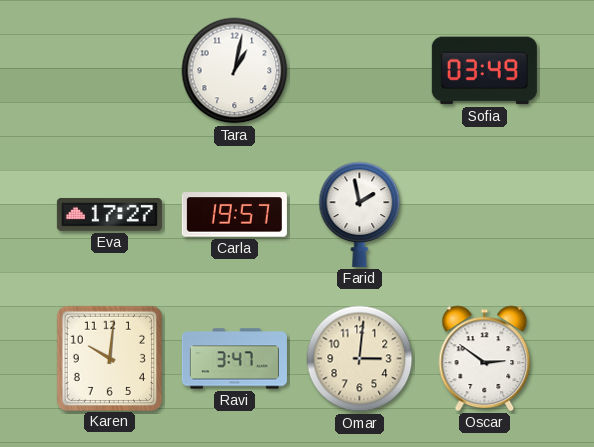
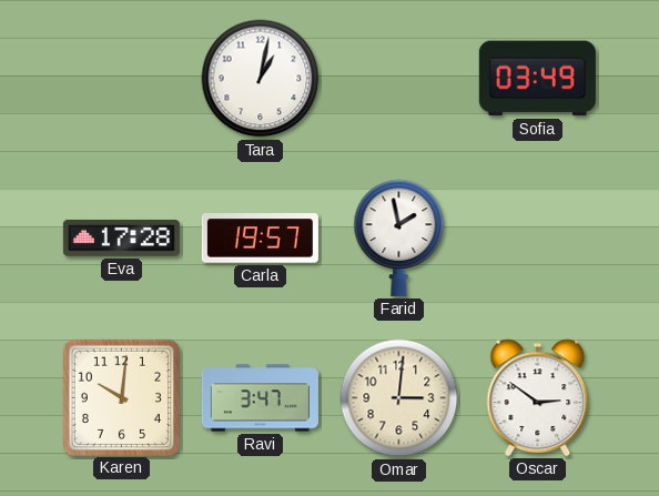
Eva: 17:27 -> 17:28
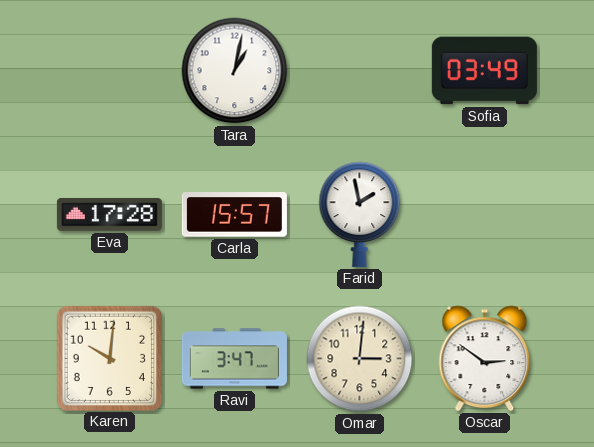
Carla: 19:57 -> 15:57
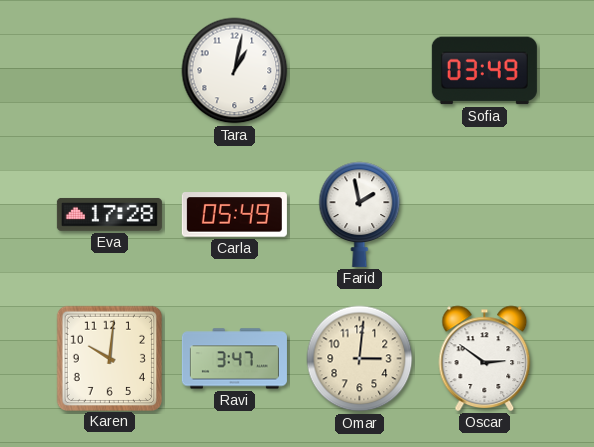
Carla: 15:57 -> 05:49
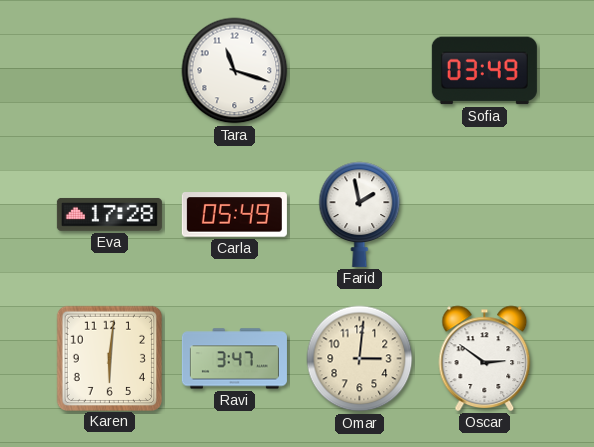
Tara: 1:02 -> 11:18
Karen: 10:01 -> 6:01
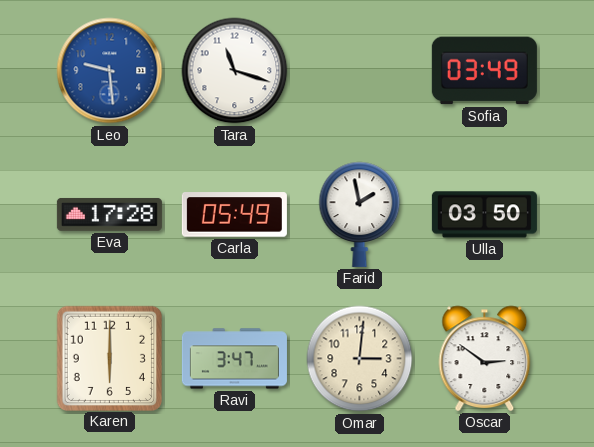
Leo: none -> 9:29
Ulla: none -> 03:50
Karen: 6:01 -> 6:00
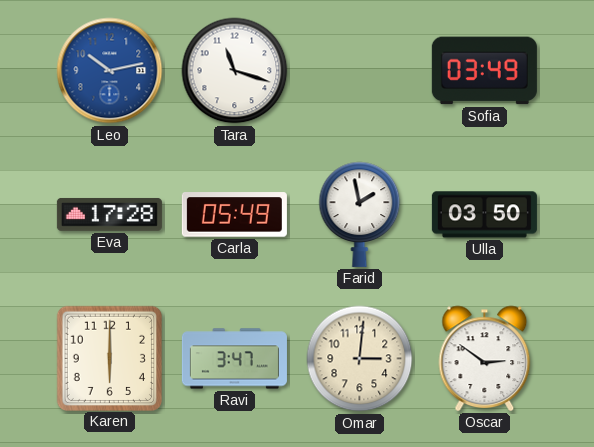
Leo: 9:29 -> 10:13
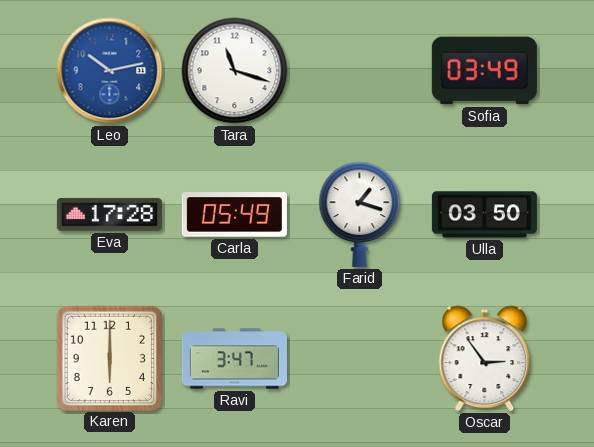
Farid: 1:58 -> 1:18
Omar: 3:01 -> none
Oscar: 2:51 -> 2:54
